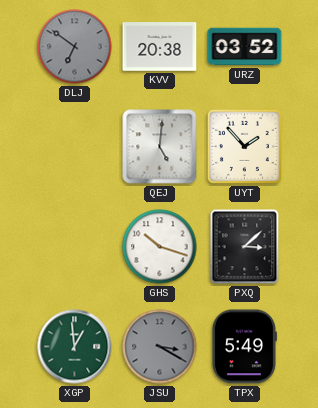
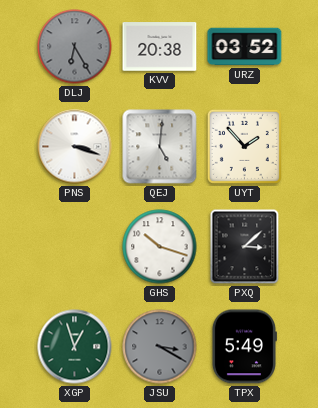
DLJ: 6:51 -> 6:25
PNS: none -> 3:18
XGP: 12:59 -> 12:57
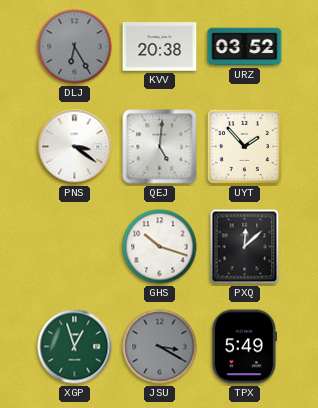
PNS: 3:18 -> 3:21
PXQ: 3:08 -> 12:08
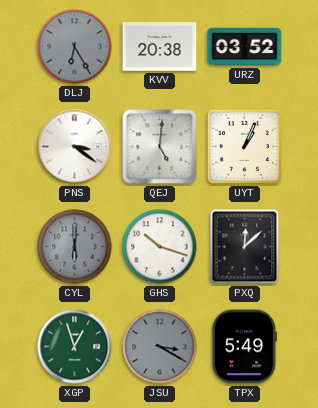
UYT: 1:53 -> 1:04
CYL: none -> 6:00
